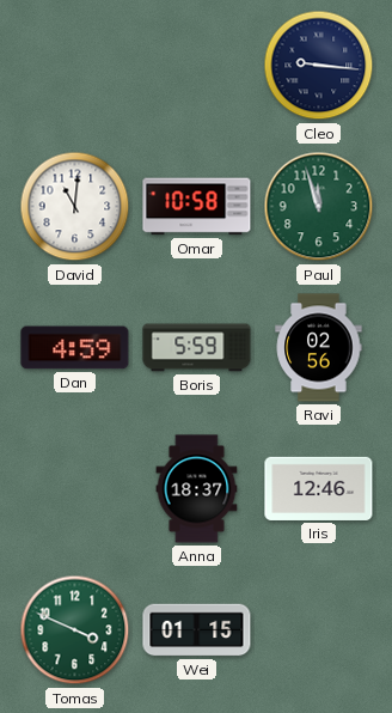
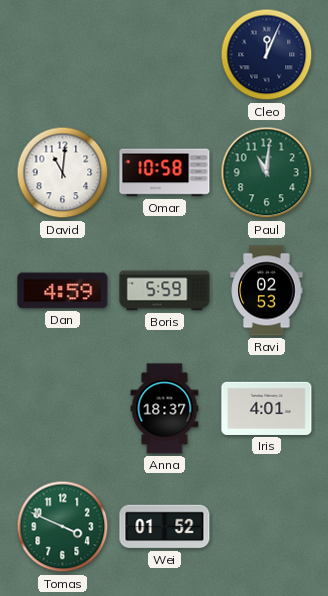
Cleo: 9:16 -> 12:04
Paul: 11:57 -> 11:01
Ravi: 02:56 -> 02:53
Iris: 12:46 -> 4:01
Wei: 01:15 -> 01:52
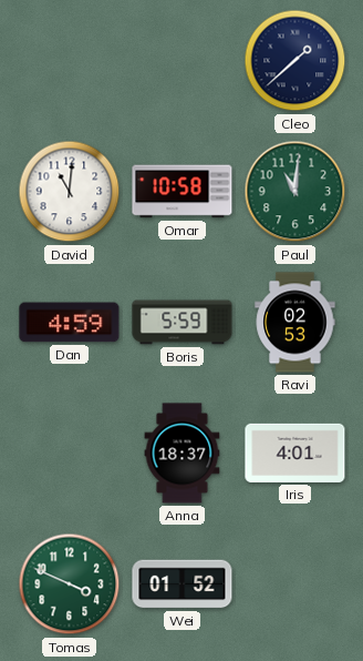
Cleo: 12:04 -> 1:38
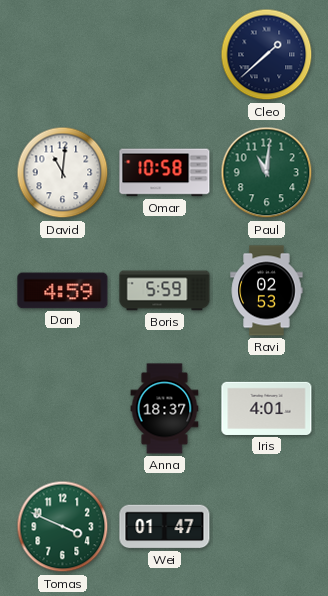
Wei: 01:52 -> 01:47
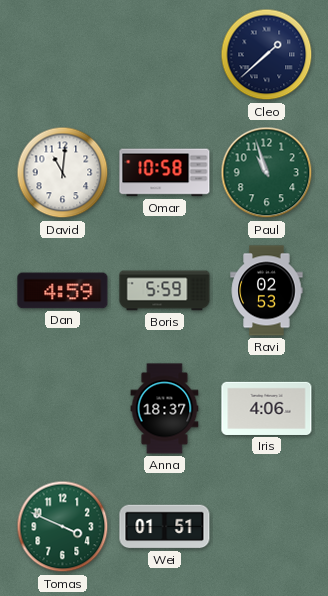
Paul: 11:01 -> 10:57
Iris: 4:01 -> 4:06
Wei: 01:47 -> 01:51
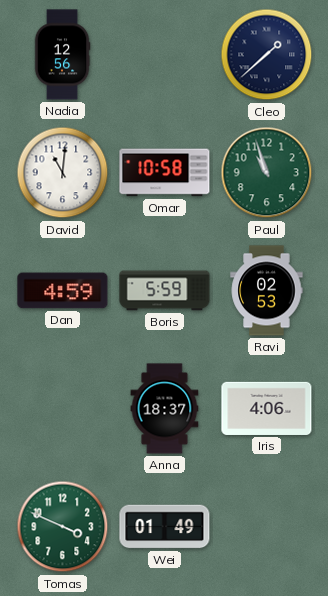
Nadia: none -> 12:56
Wei: 01:51 -> 01:49
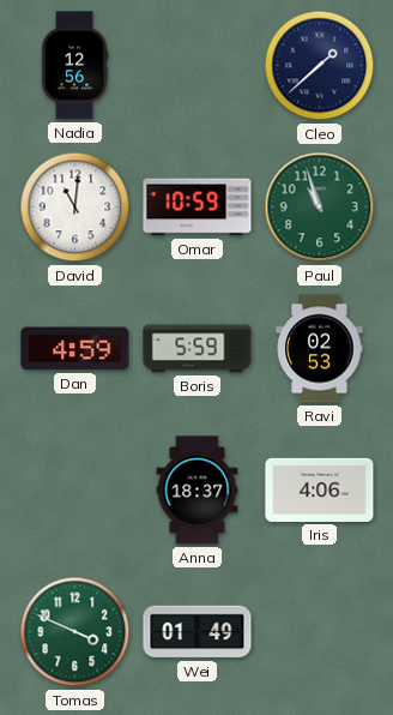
Omar: 10:58 -> 10:59
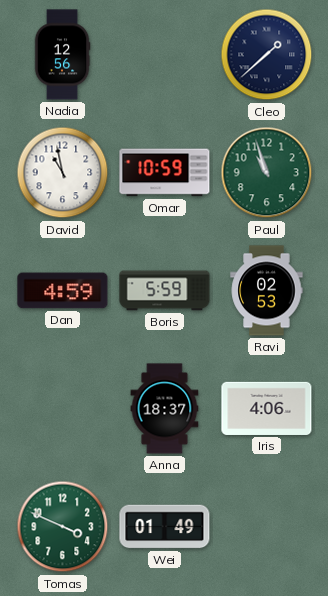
David: 11:01 -> 10:58
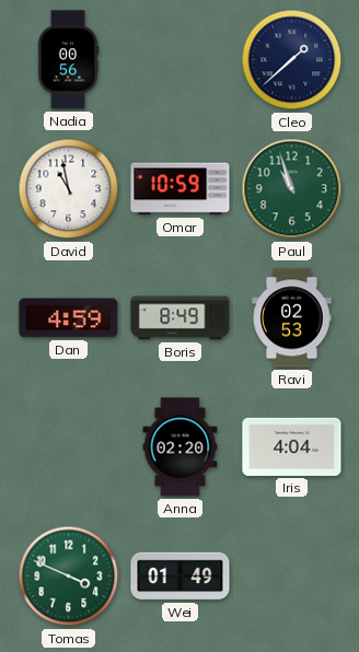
Nadia: 12:56 -> 00:56
Boris: 5:59 -> 8:49
Anna: 18:37 -> 02:20
Iris: 4:06 -> 4:04
